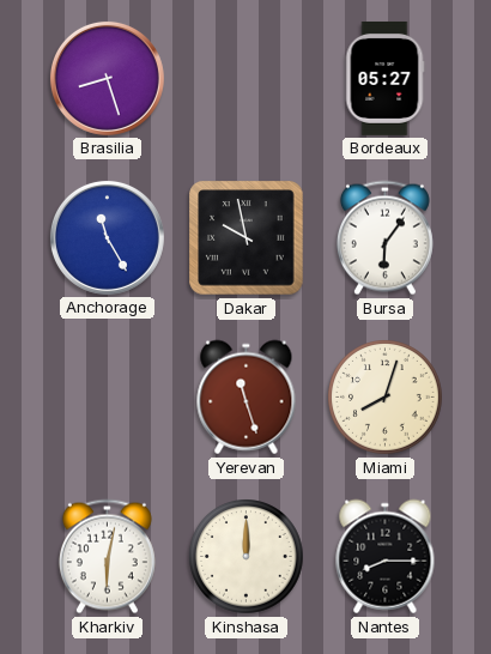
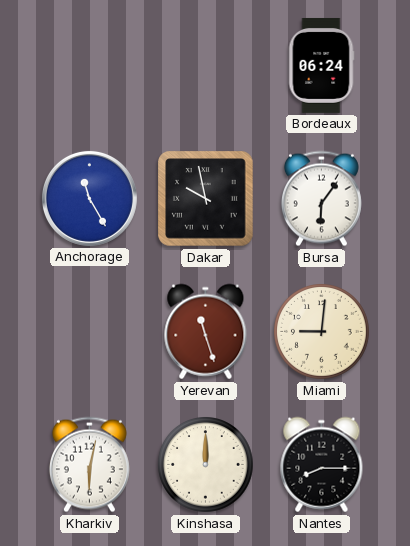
Brasilia: 8:27 -> none
Bordeaux: 05:27 -> 06:24
Miami: 8:03 -> 9:01
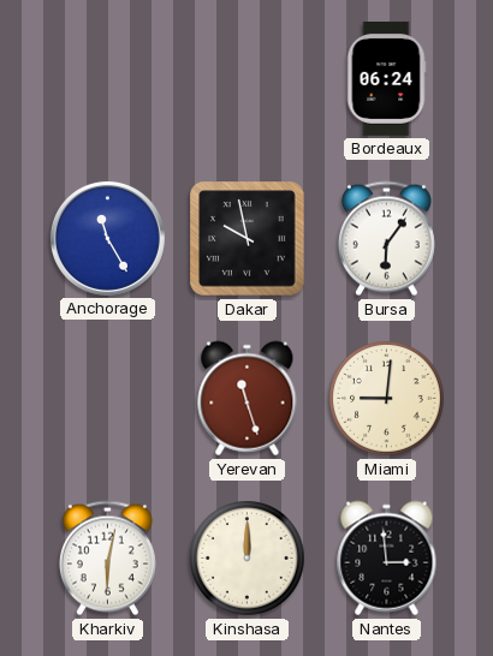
Nantes: 8:15 -> 2:59
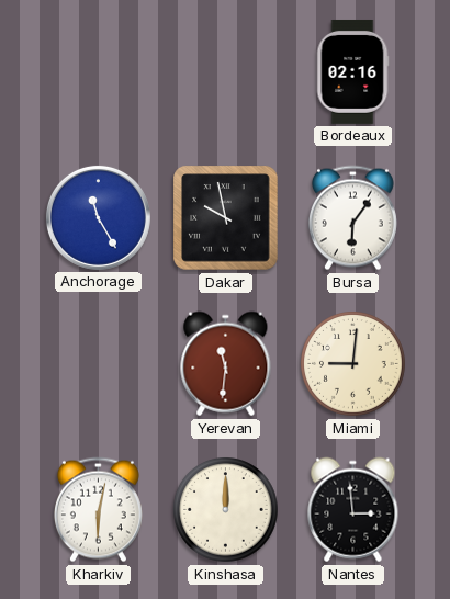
Bordeaux: 06:24 -> 02:16
Yerevan: 11:27 -> 11:31
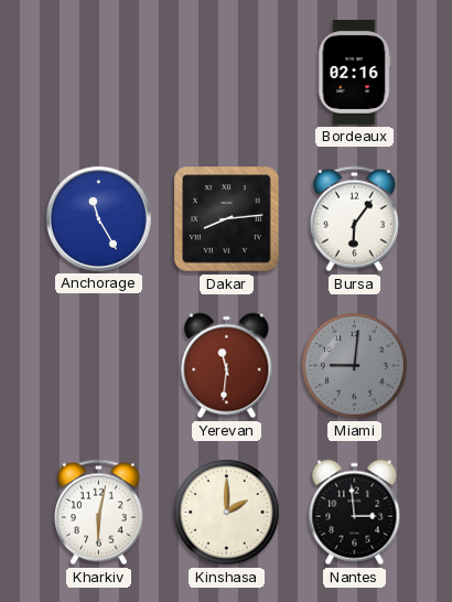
Dakar: 9:58 -> 8:14
Miami dial: cream -> grey
Kinshasa: 12:00 -> 2:00
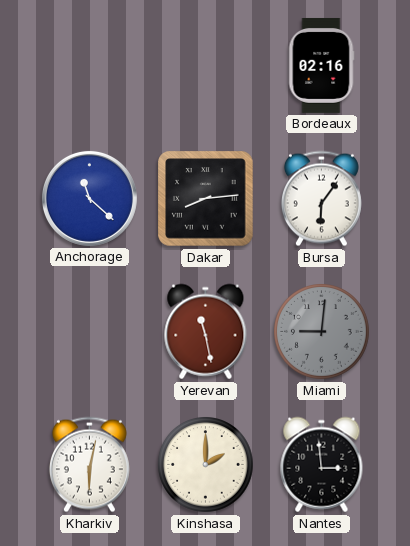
Anchorage: 11:25 -> 11:22
Yerevan: 11:31 -> 11:28
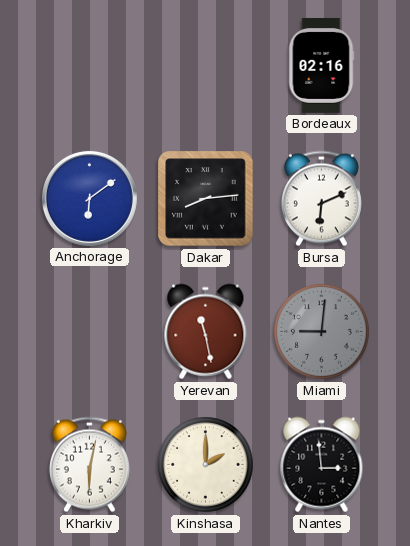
Anchorage: 11:22 -> 6:09
Bursa: 6:06 -> 6:11
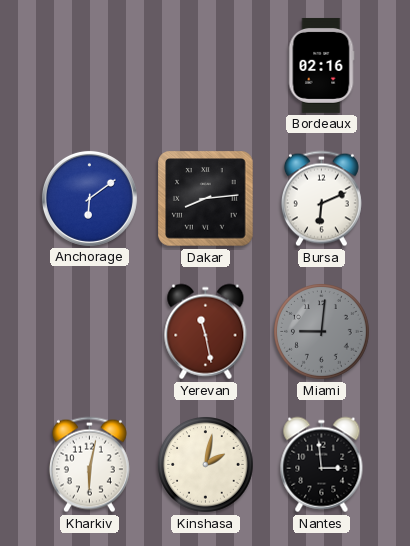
Kinshasa: 2:00 -> 2:02
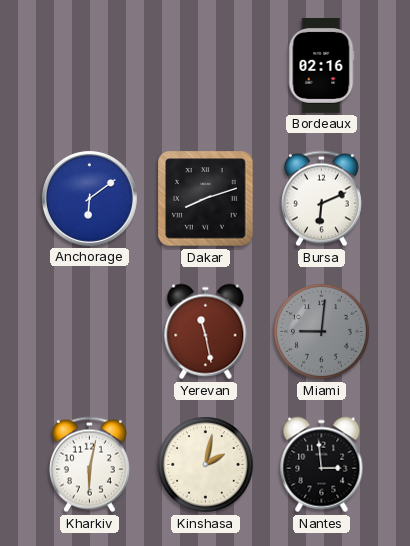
Dakar: 8:14 -> 8:12
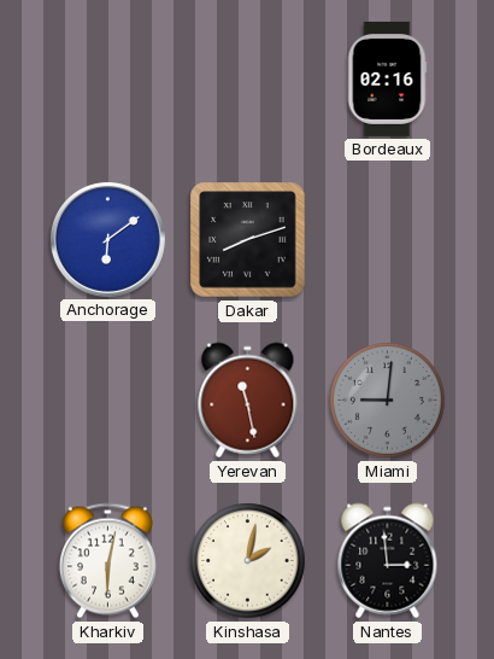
Bursa: 6:11 -> none
